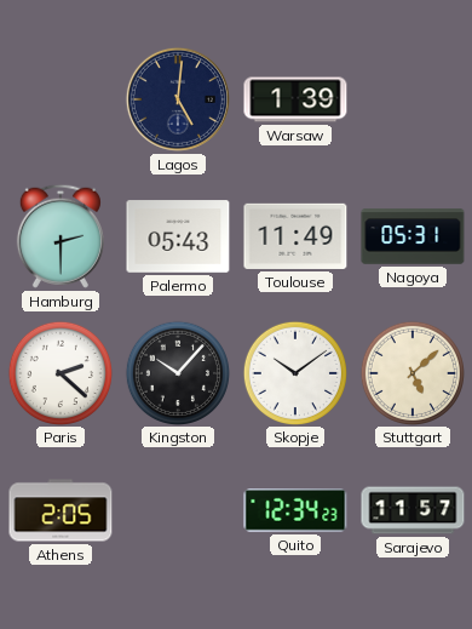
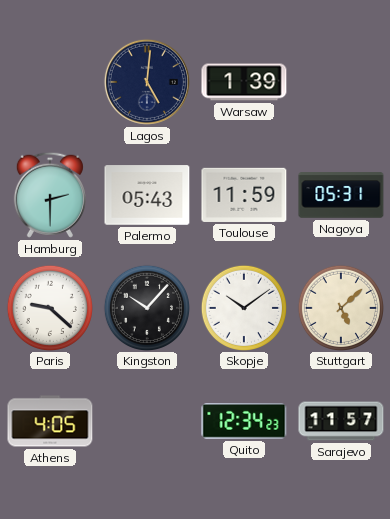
Toulouse: 11:49 -> 11:59
Paris: 2:22 -> 9:22
Athens: 2:05 -> 4:05
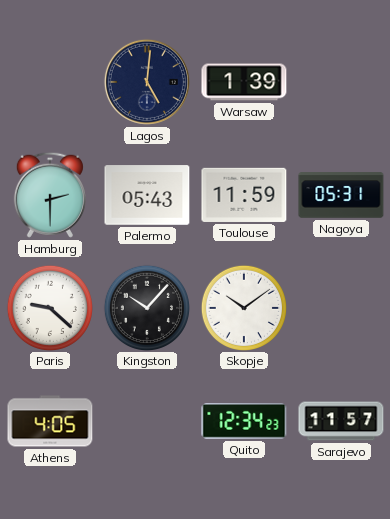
Stuttgart: 5:08 -> none
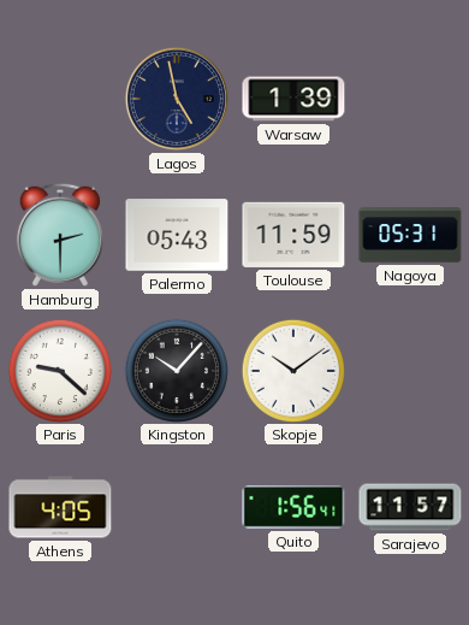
Lagos: 5:01 -> 4:58
Quito: 12:34 -> 1:56
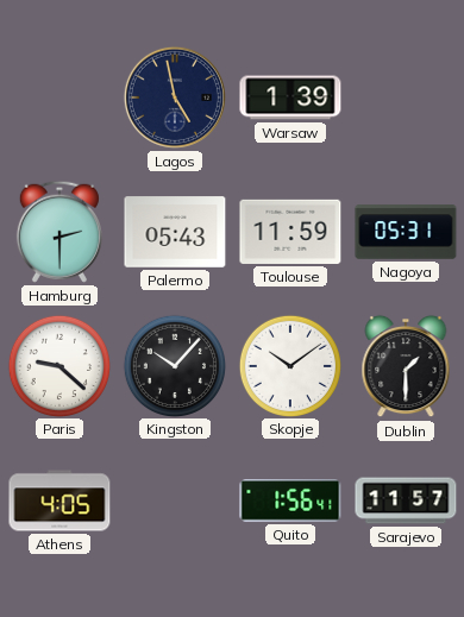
Dublin: none -> 1:30
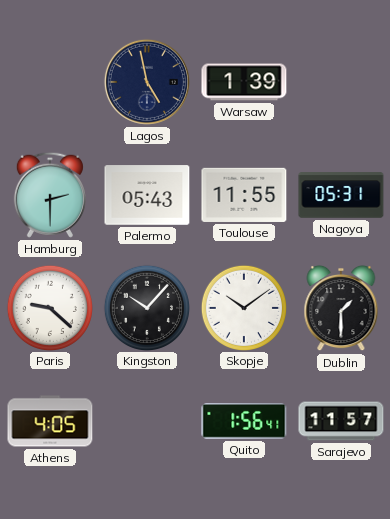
Toulouse: 11:59 -> 11:55
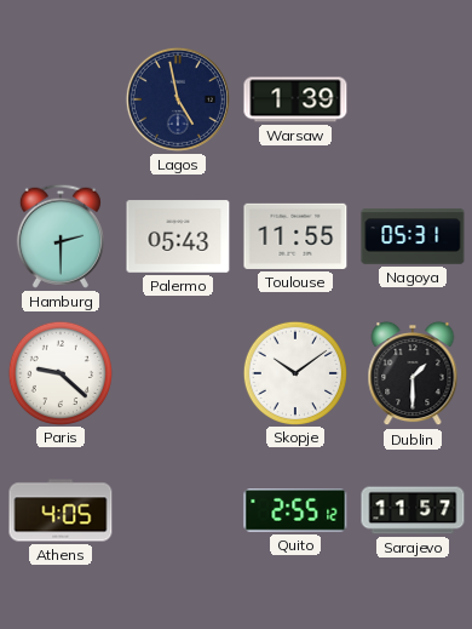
Kingston: 10:07 -> none
Quito: 1:56 -> 2:55
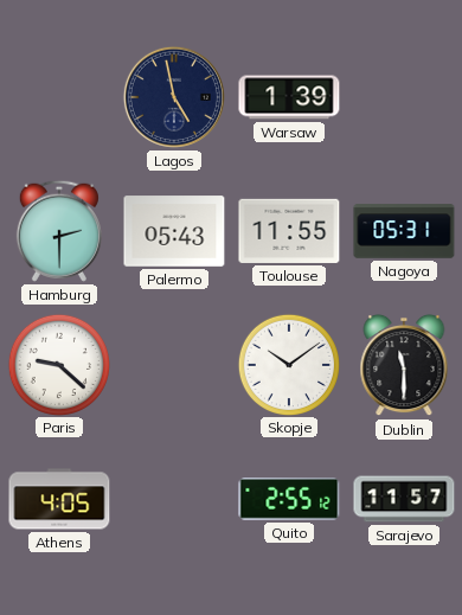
Dublin: 1:30 -> 11:30
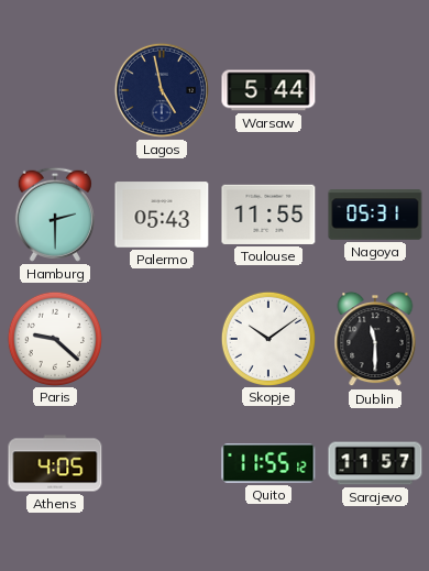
Warsaw: 1:39 -> 5:44
Quito: 2:55 -> 11:55
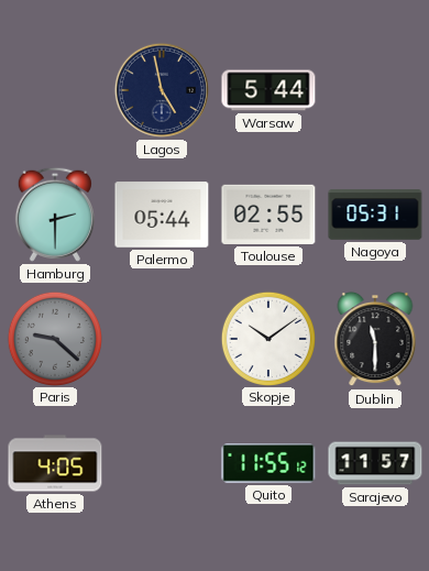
Palermo: 05:43 -> 05:44
Toulouse: 11:55 -> 02:55
Paris dial: white -> grey
